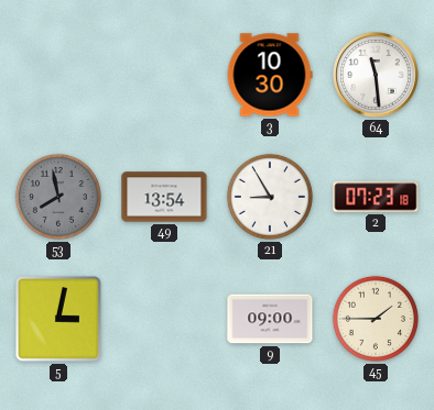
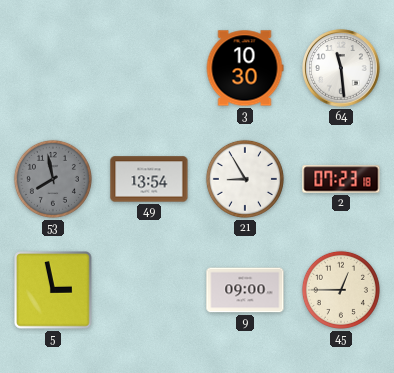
5: 3:02 -> 2:58
45: 1:45 -> 12:45
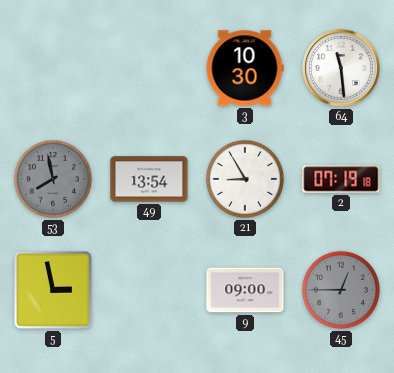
2: 07:23 -> 07:19
45 dial: cream -> grey
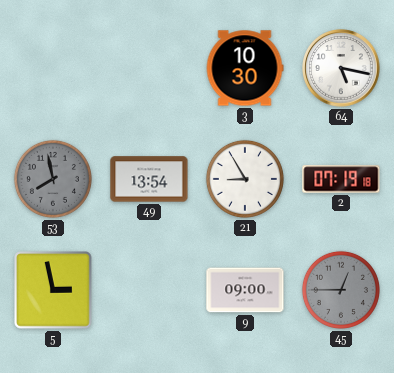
64: 11:29 -> 5:17
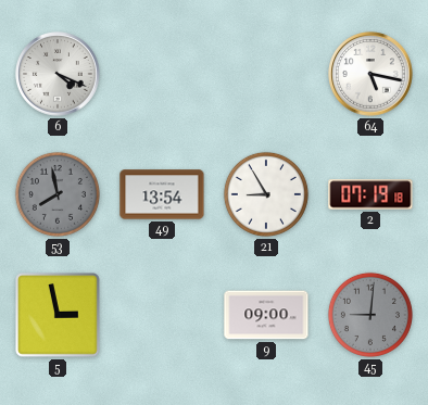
6: none -> 4:19
3: 10:30 -> none
45: 12:45 -> 9:01
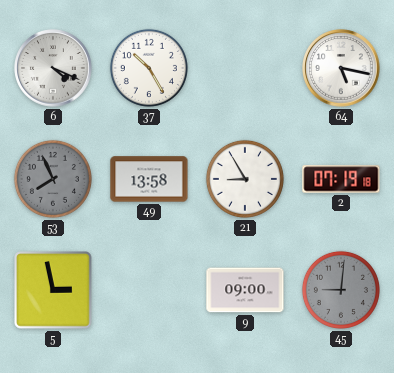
37: none -> 10:25
53: 7:58 -> 7:56
49: 13:54 -> 13:58
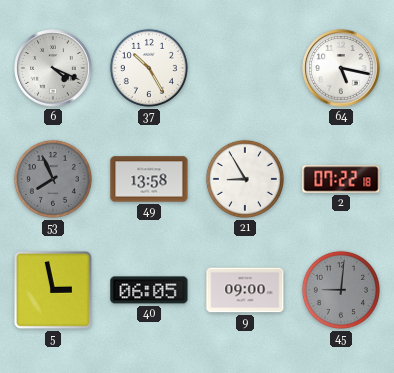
2: 07:19 -> 07:22
40: none -> 06:05
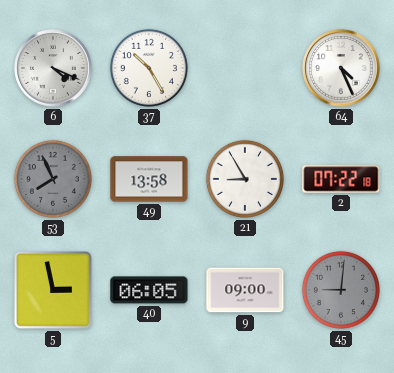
64: 5:17 -> 4:26
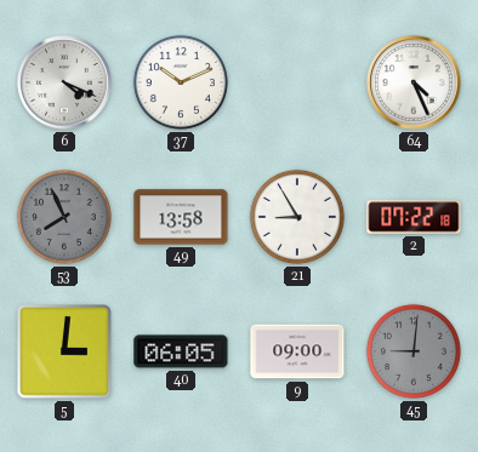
37: 10:25 -> 10:11
5: 2:58 -> 3:01
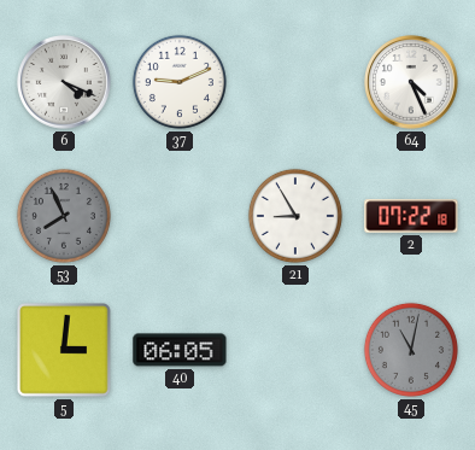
37: 10:11 -> 9:11
49: 13:58 -> none
9: 09:00 -> none
45: 9:01 -> 11:02
